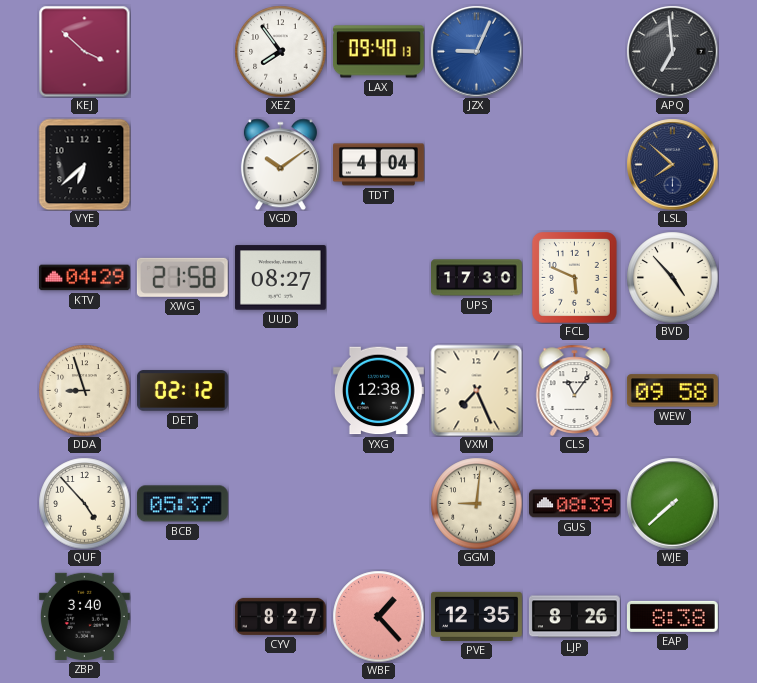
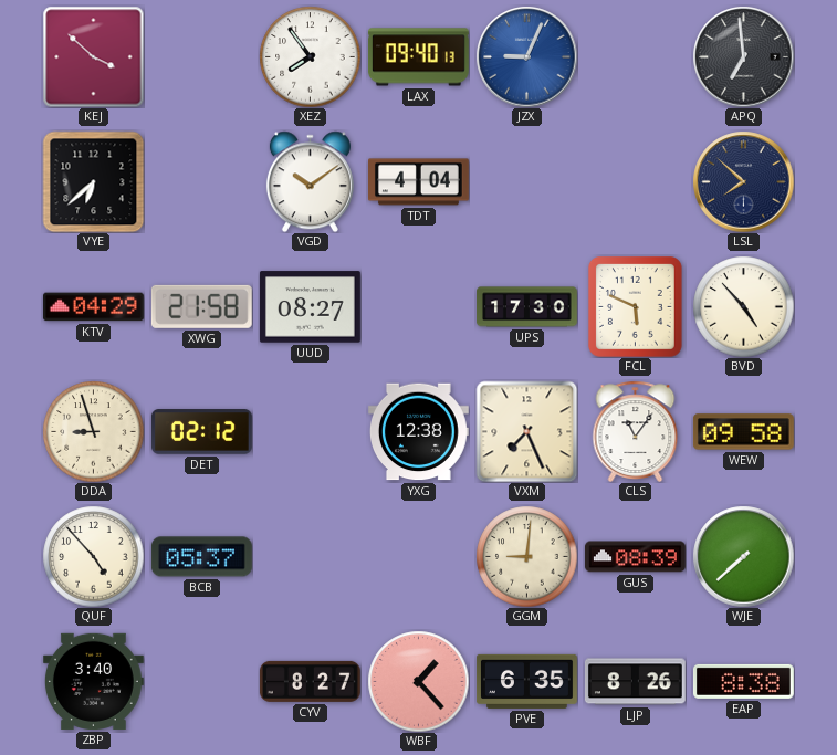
PVE: 12:35 -> 6:35
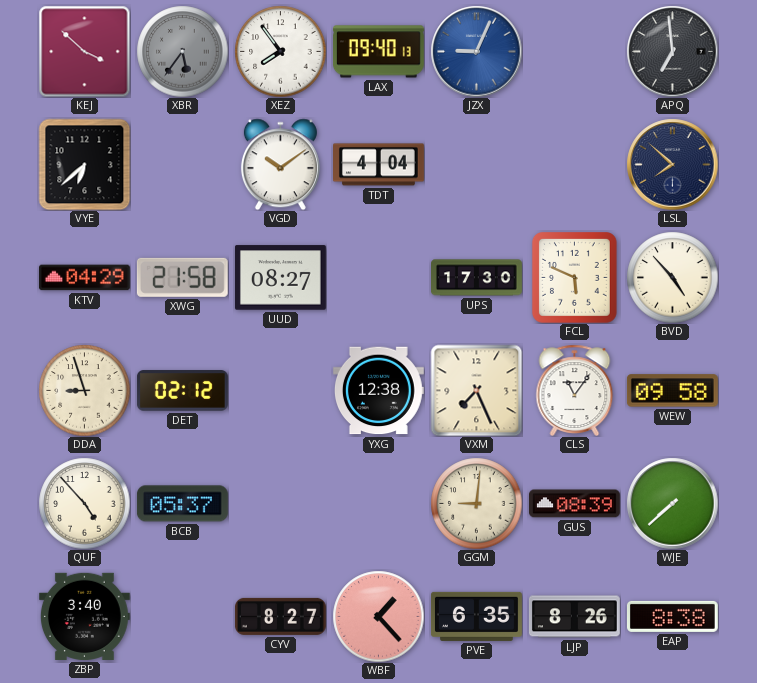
XBR: none -> 5:36
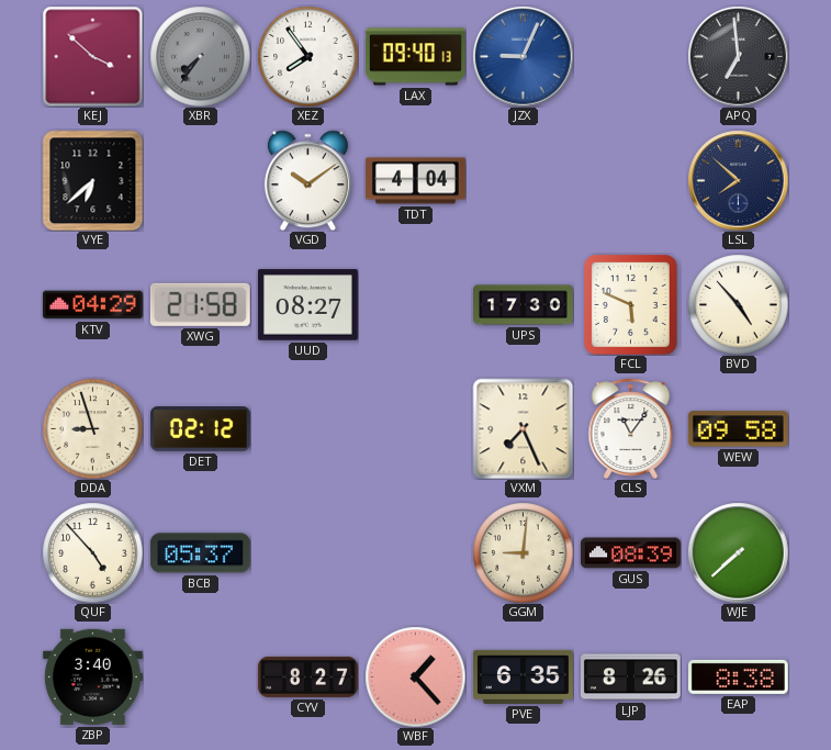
XBR: 5:36 -> 7:36
YXG: 12:38 -> none
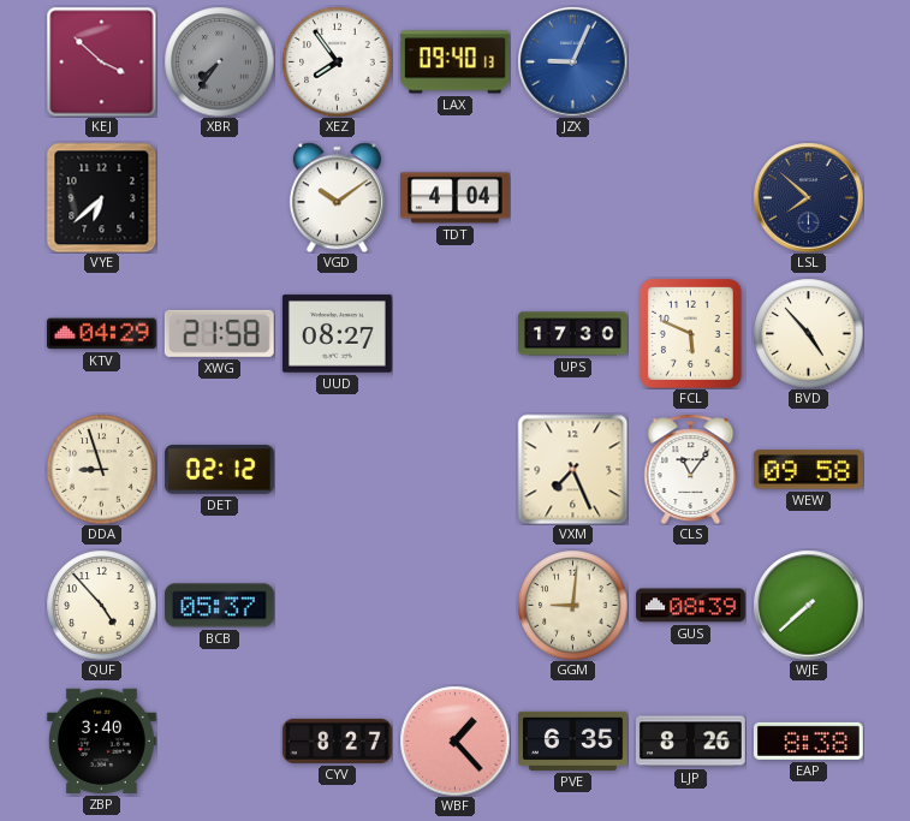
APQ: 6:59 -> none
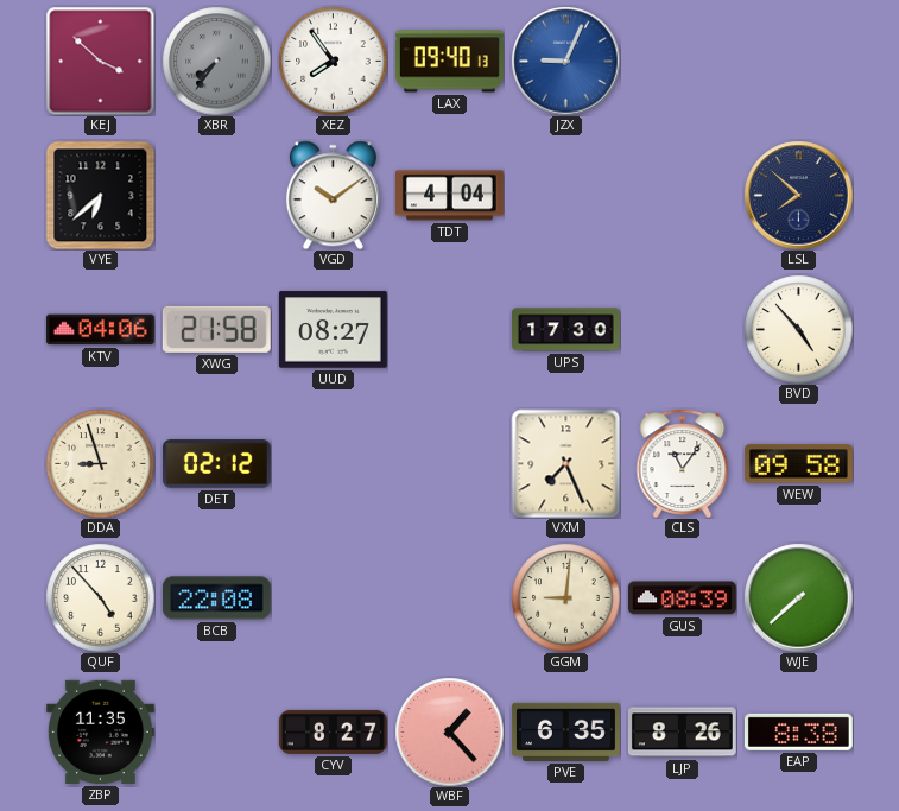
KTV: 04:29 -> 04:06
FCL: 5:49 -> none
BCB: 05:37 -> 22:08
ZBP: 3:40 -> 11:35
